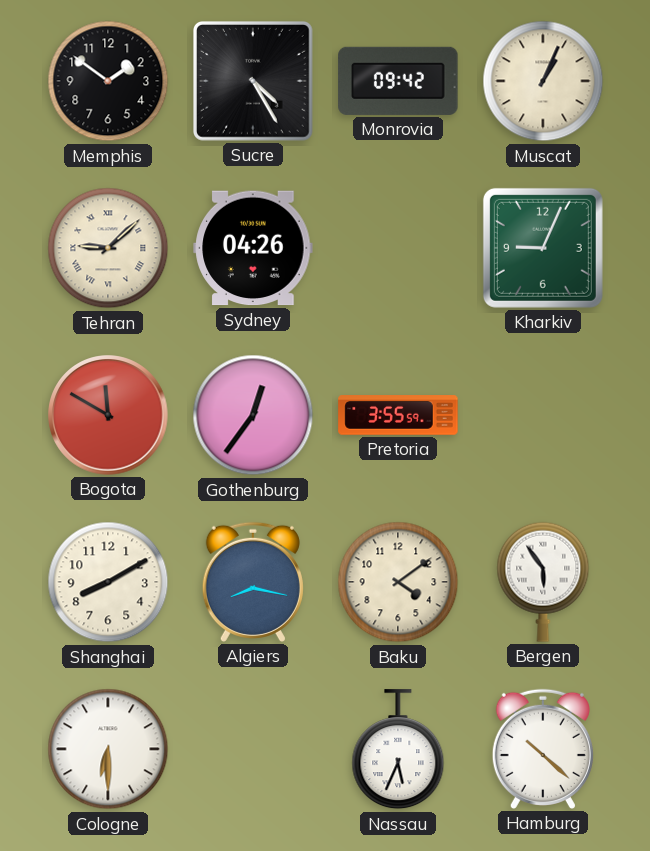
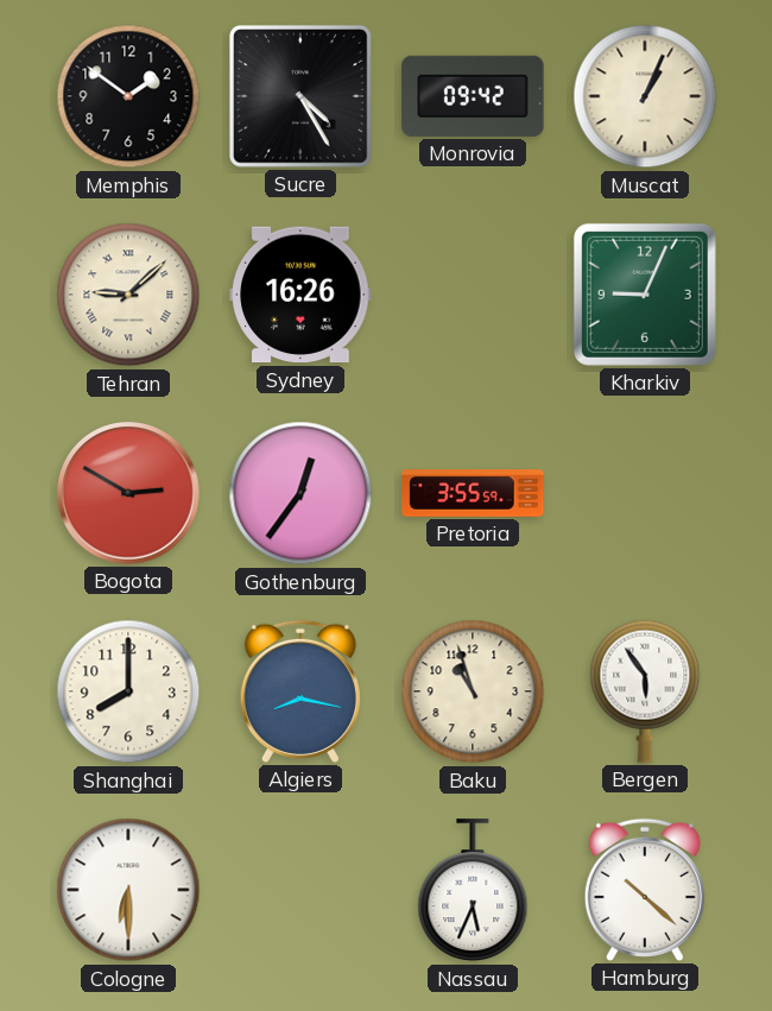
Sydney: 04:26 -> 16:26
Bogota: 11:50 -> 2:50
Shanghai: 8:10 -> 8:00
Baku: 4:09 -> 10:57
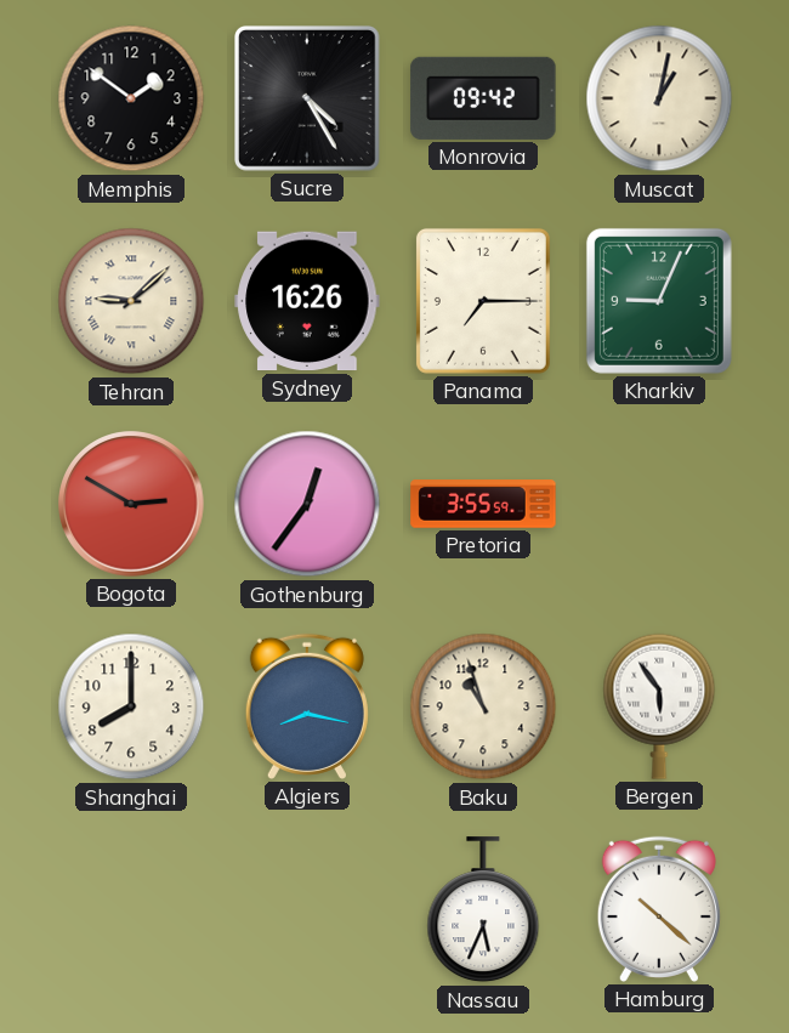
Muscat: 1:04 -> 1:02
Panama: none -> 7:15
Cologne: 6:30 -> none
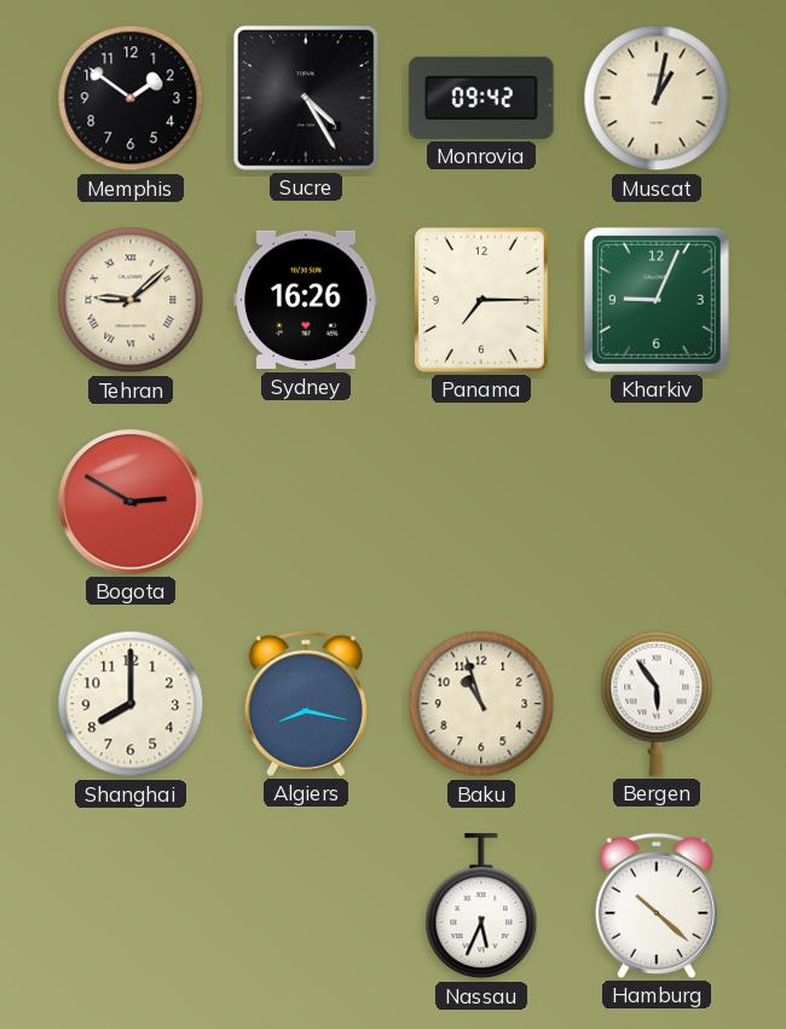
Gothenburg: 12:36 -> none
Pretoria: 3:55 -> none
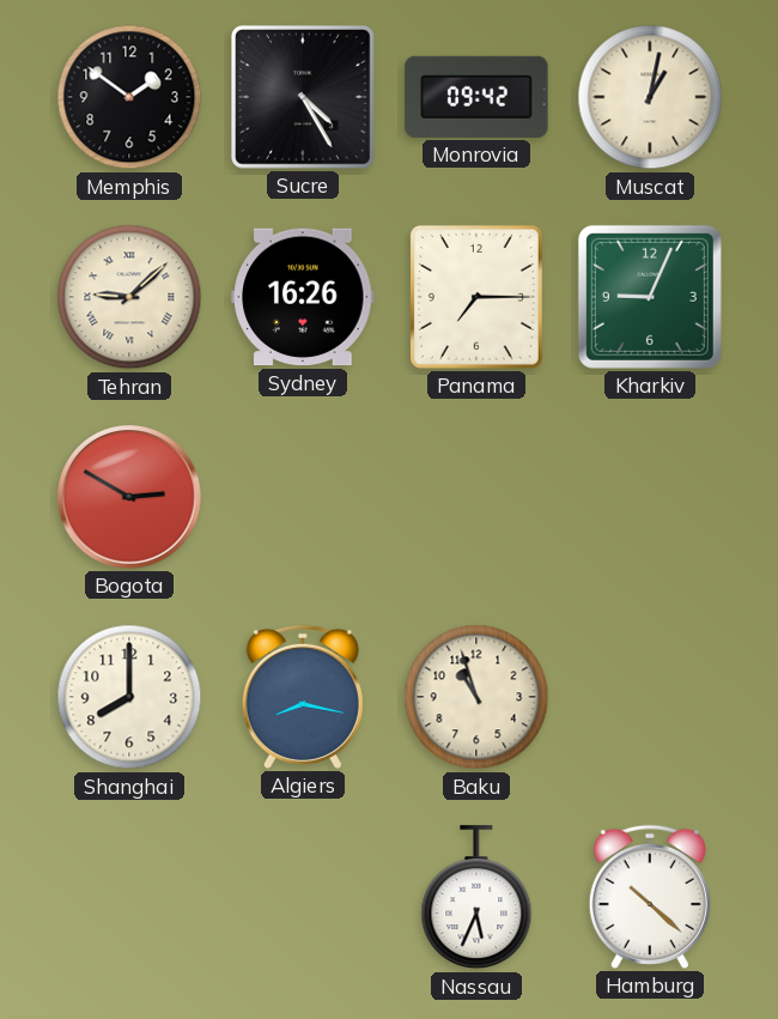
Bergen: 5:54 -> none
